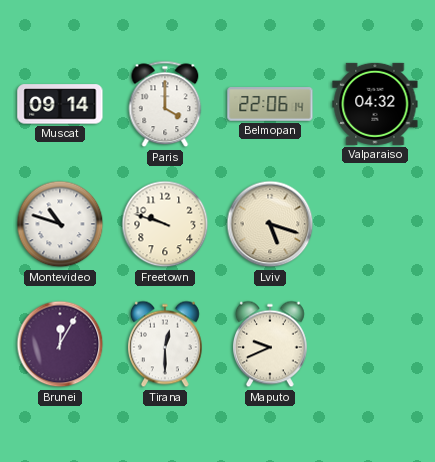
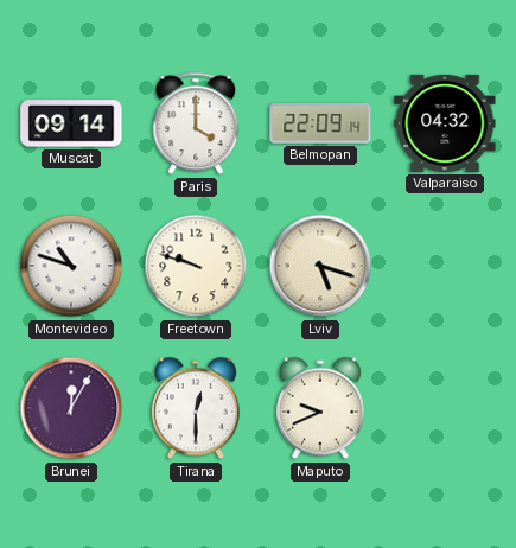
Belmopan: 22:06 -> 22:09
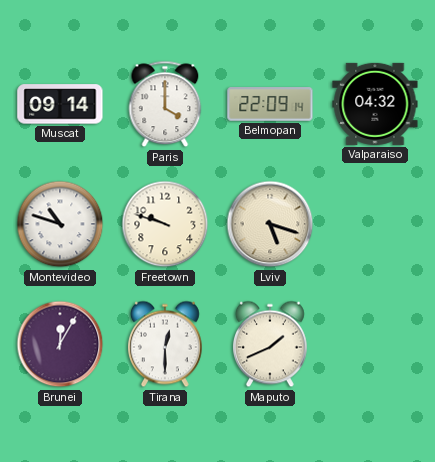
Maputo: 9:41 -> 1:41
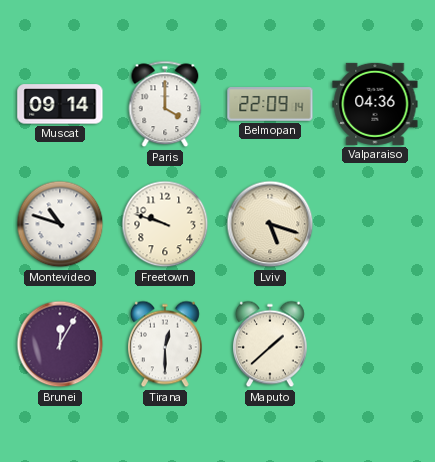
Valparaiso: 04:32 -> 04:36
Maputo: 1:41 -> 1:38
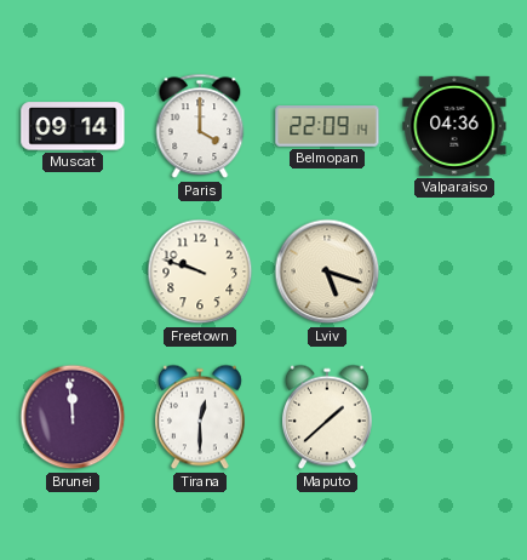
Montevideo: 10:48 -> none
Brunei: 12:05 -> 11:59
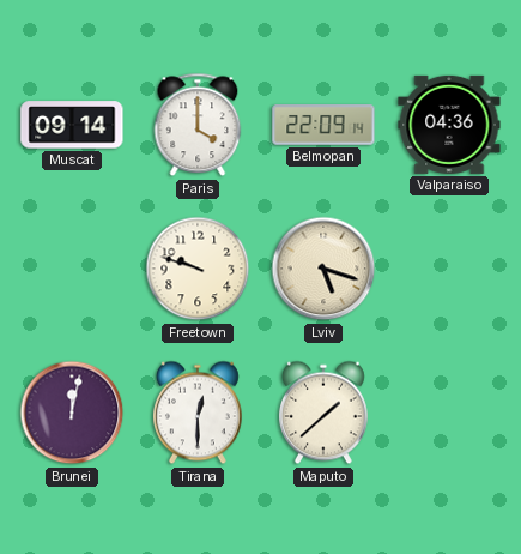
Brunei: 11:59 -> 12:02
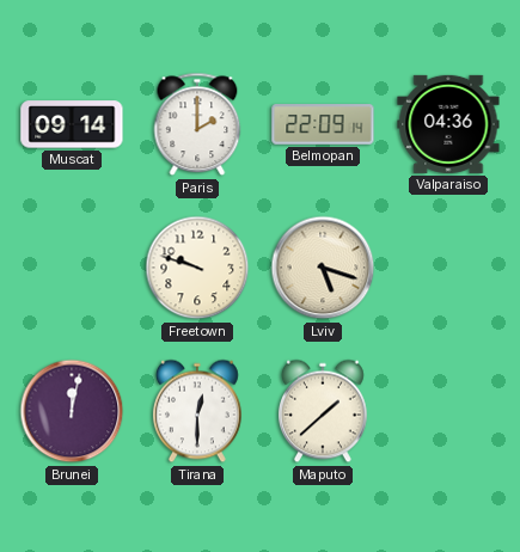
Paris: 4:00 -> 2:00
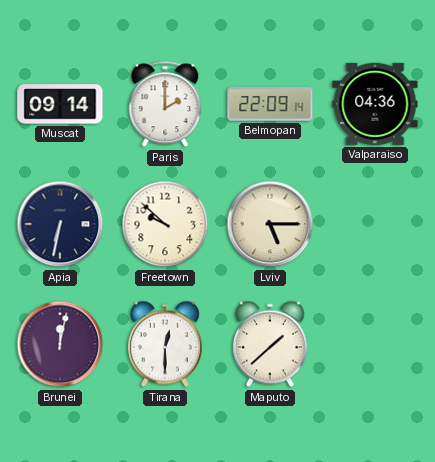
Apia: none -> 6:32
Freetown: 9:48 -> 9:52
Lviv: 5:18 -> 5:15
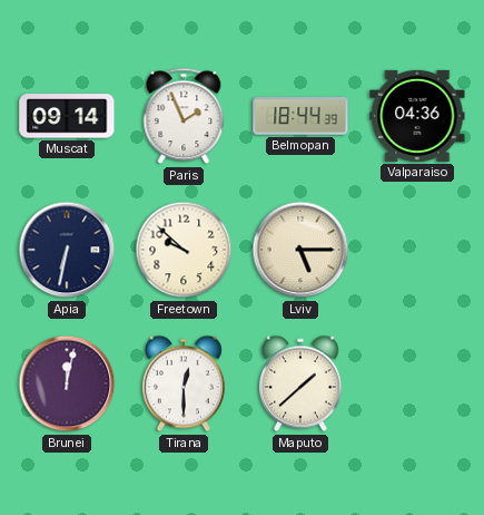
Paris: 2:00 -> 1:56
Belmopan: 22:09 -> 18:44
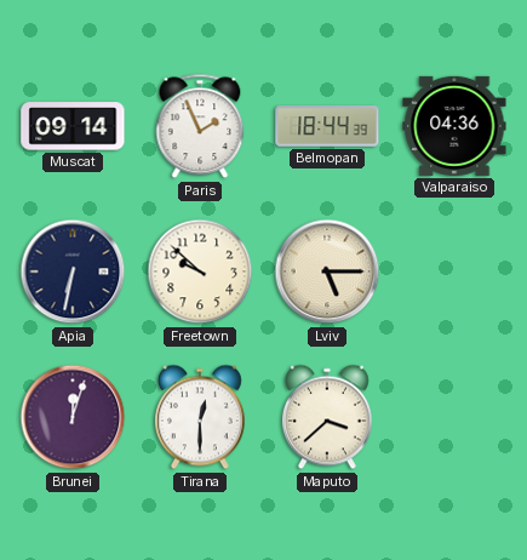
Brunei: 12:02 -> 12:03
Maputo: 1:38 -> 3:38
